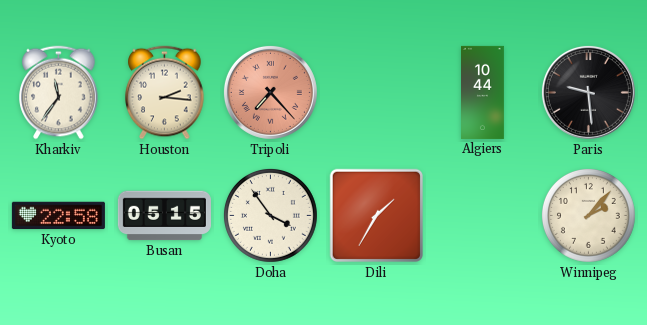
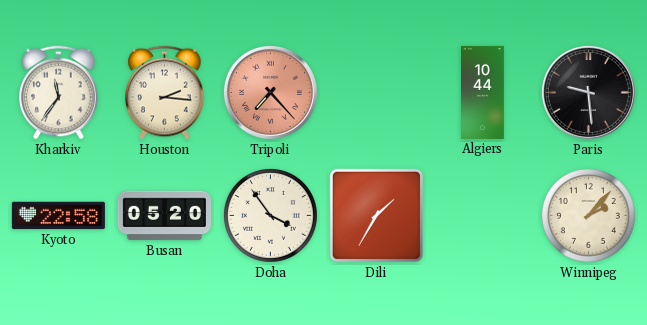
Busan: 05:15 -> 05:20
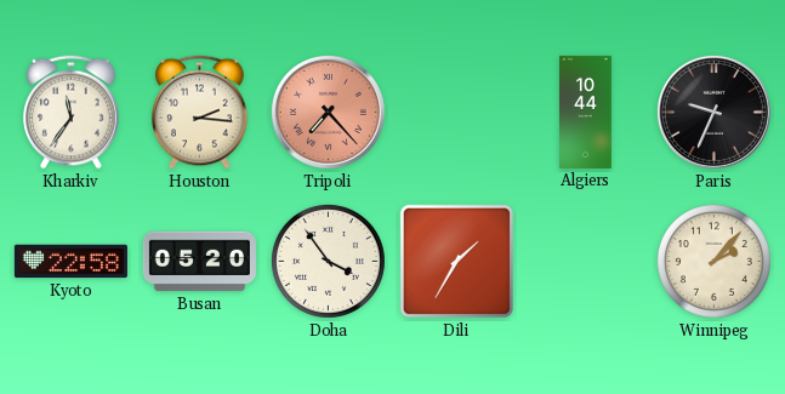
Paris: 9:29 -> 9:34
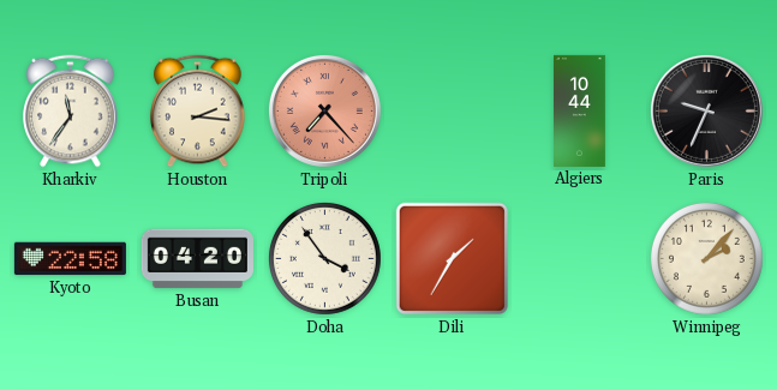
Busan: 05:20 -> 04:20
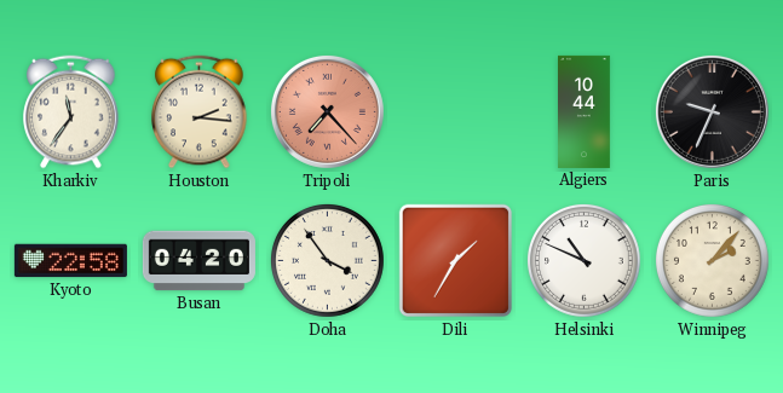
Helsinki: none -> 10:49
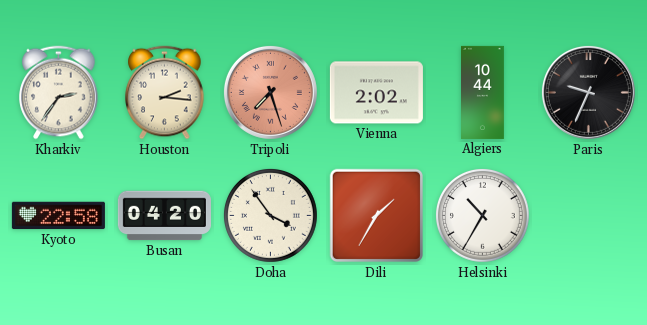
Kharkiv: 11:36 -> 2:36
Tripoli: 7:23 -> 7:27
Vienna: none -> 2:02
Helsinki: 10:49 -> 10:35
Winnipeg: 2:07 -> none
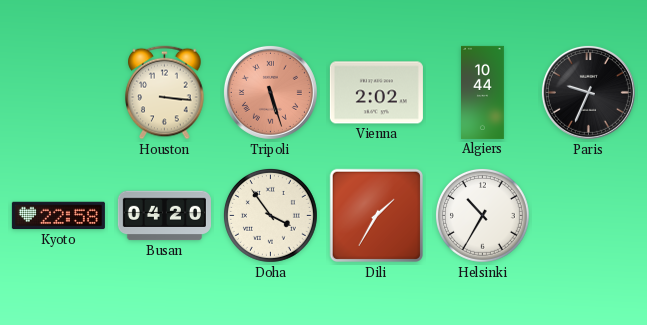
Kharkiv: 2:36 -> none
Houston: 2:16 -> 3:16
Tripoli: 7:27 -> 5:27
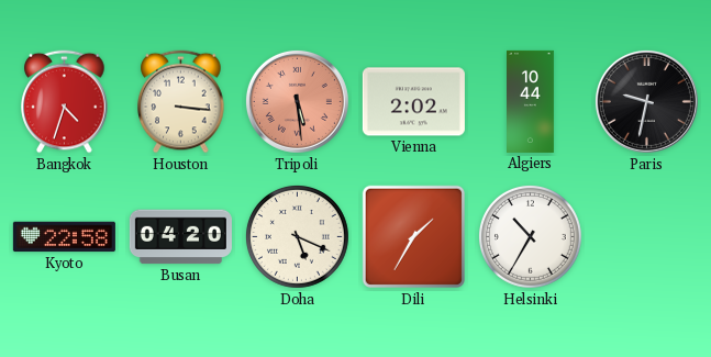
Bangkok: none -> 4:33
Tripoli: 5:27 -> 5:29
Paris: 9:34 -> 9:32
Doha: 3:54 -> 5:19
